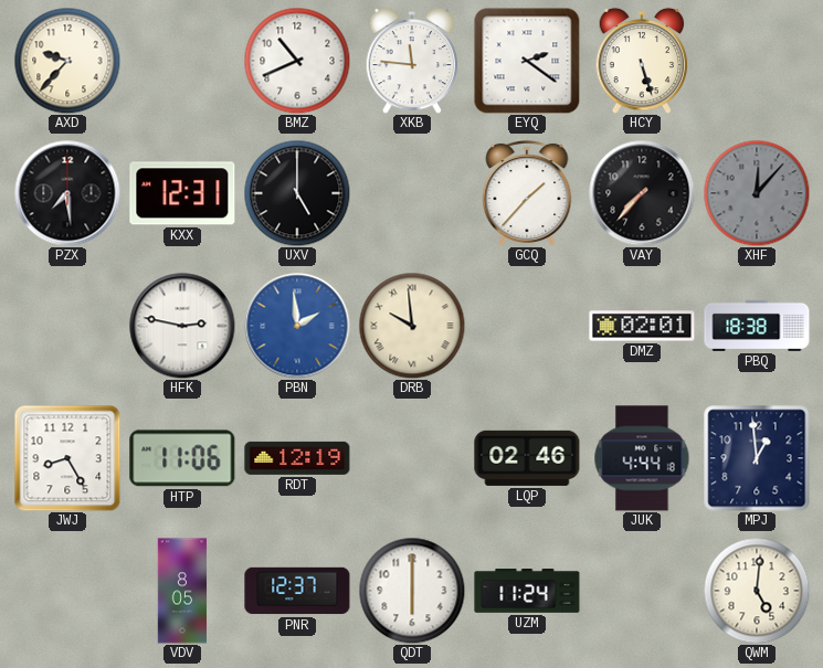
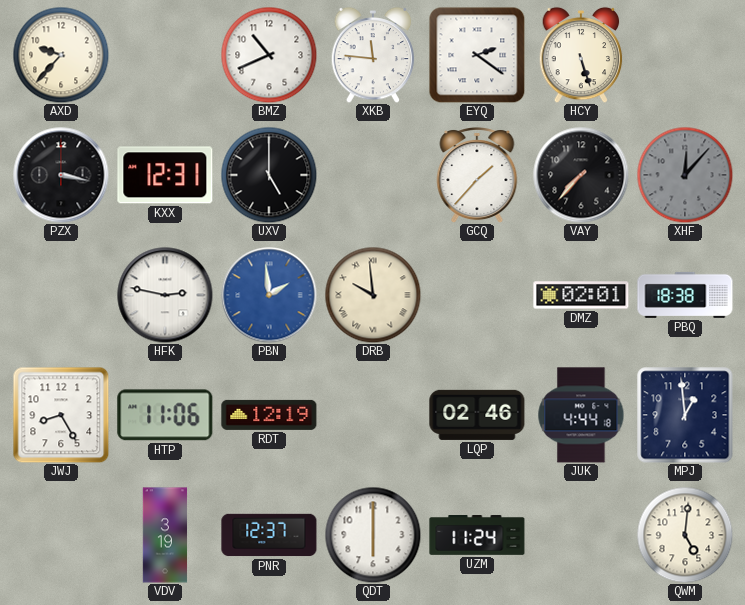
PZX: 7:29 -> 3:17
VDV: 8:05 -> 3:19
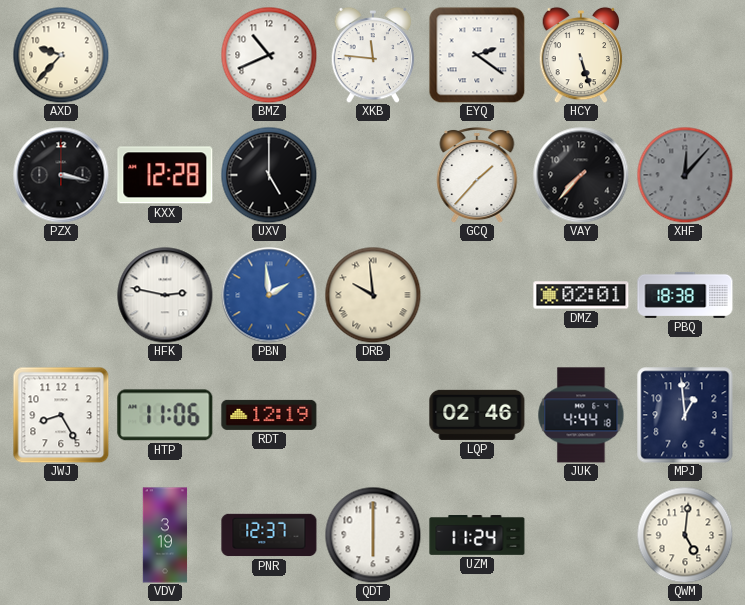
KXX: 12:31 -> 12:28
